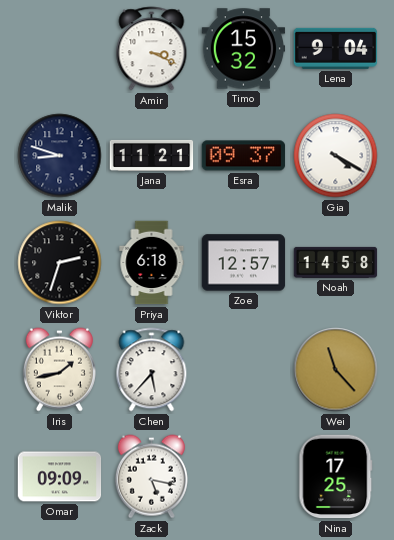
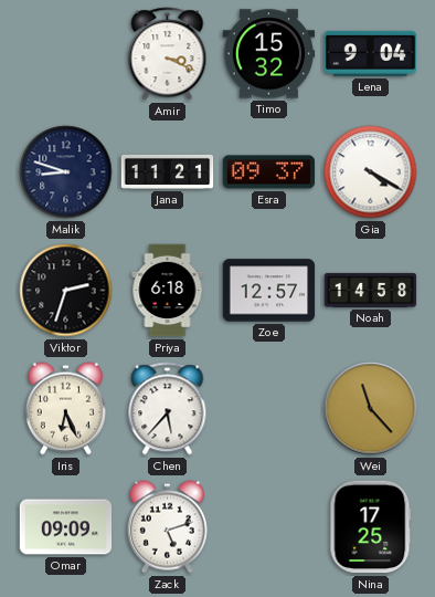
Iris: 1:43 -> 6:26
Zack: 5:17 -> 5:12
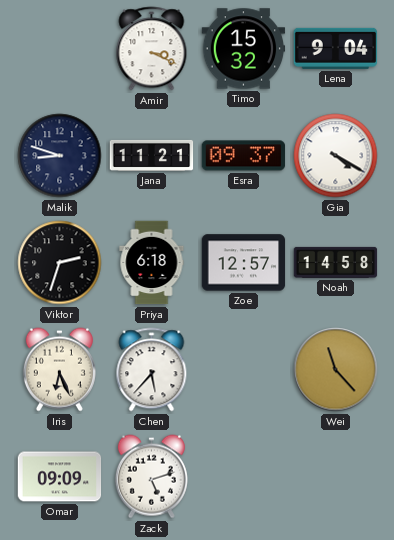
Nina: 17:25 -> none
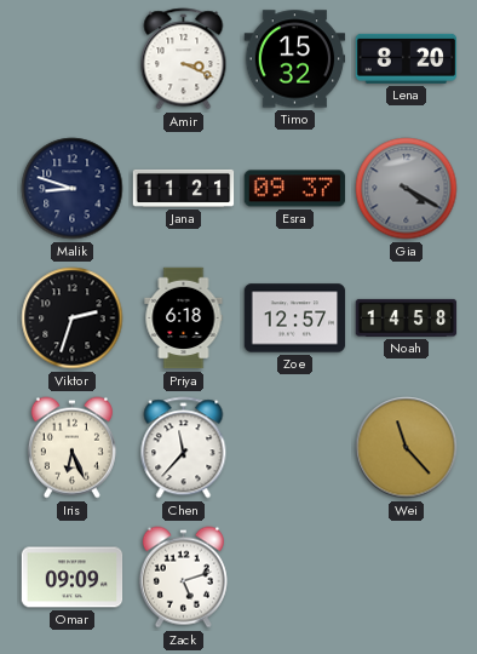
Lena: 9:04 -> 8:20
Gia dial: white -> grey
Chen: 5:37 -> 11:37
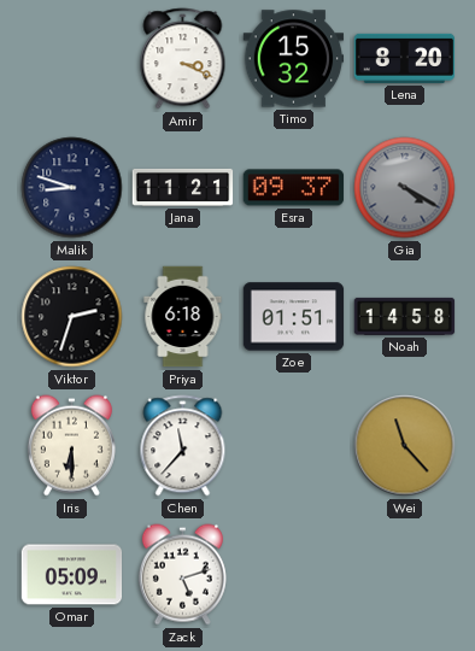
Zoe: 12:57 -> 01:51
Iris: 6:26 -> 6:30
Omar: 09:09 -> 05:09
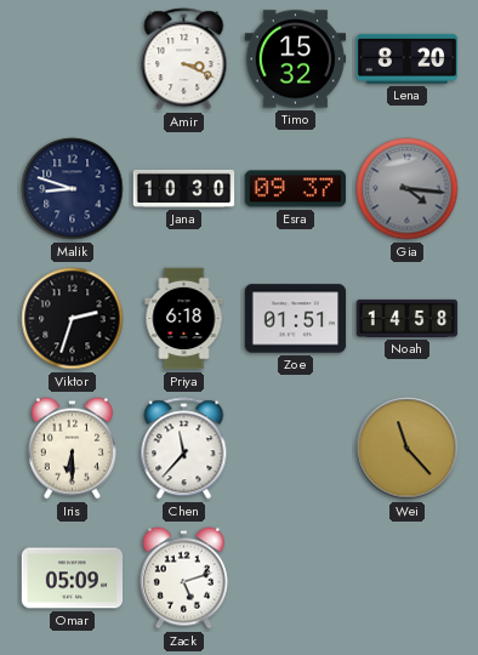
Jana: 11:21 -> 10:30
Gia: 4:20 -> 4:16
